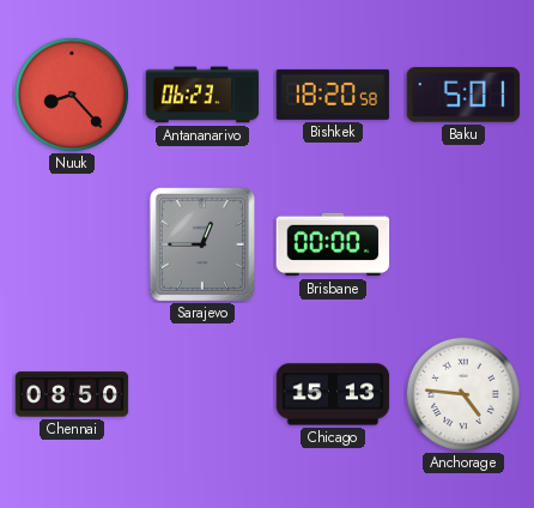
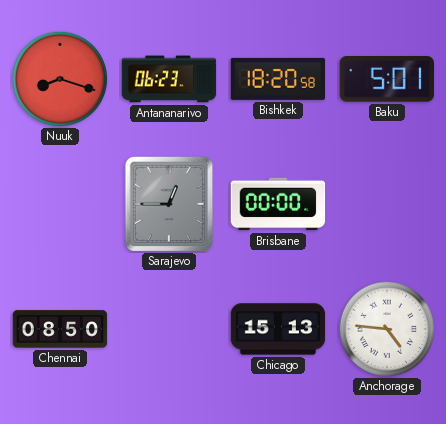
Nuuk: 8:23 -> 8:18
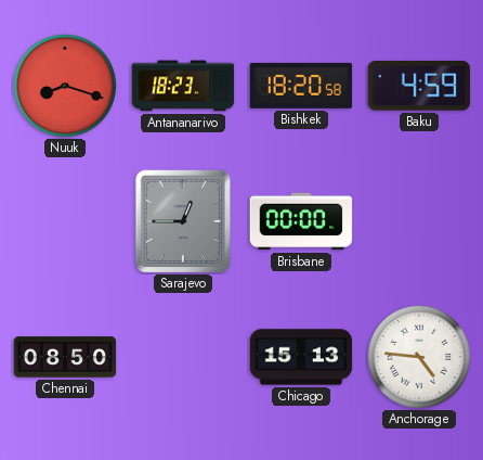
Antananarivo: 06:23 -> 18:23
Baku: 5:01 -> 4:59
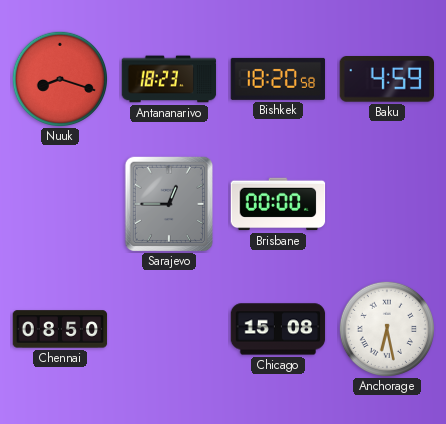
Chicago: 15:13 -> 15:08
Anchorage: 4:46 -> 6:28
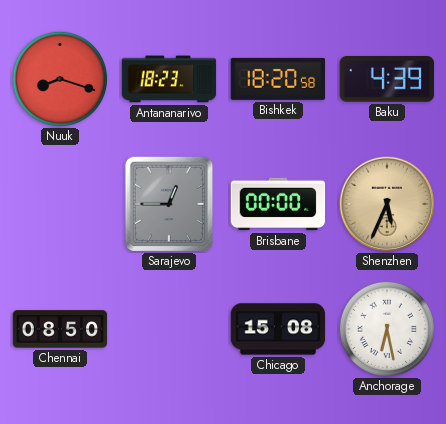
Baku: 4:59 -> 4:39
Shenzhen: none -> 5:34
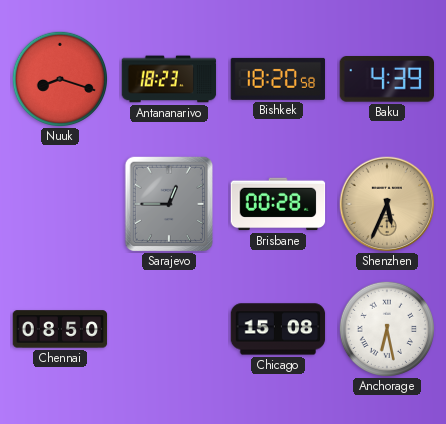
Brisbane: 00:00 -> 00:28
